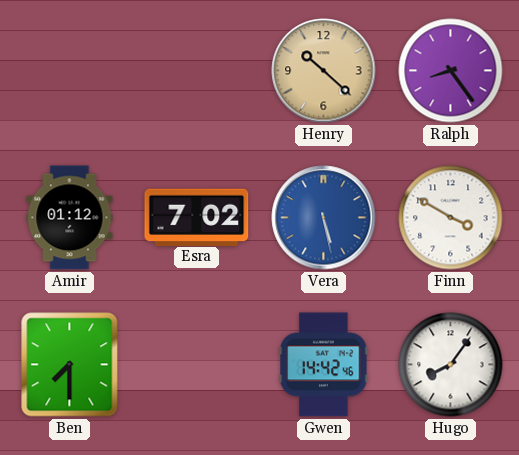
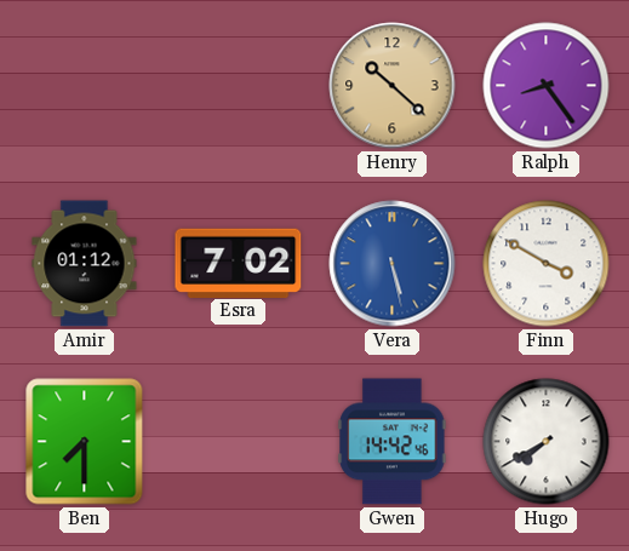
Hugo: 8:06 -> 7:40
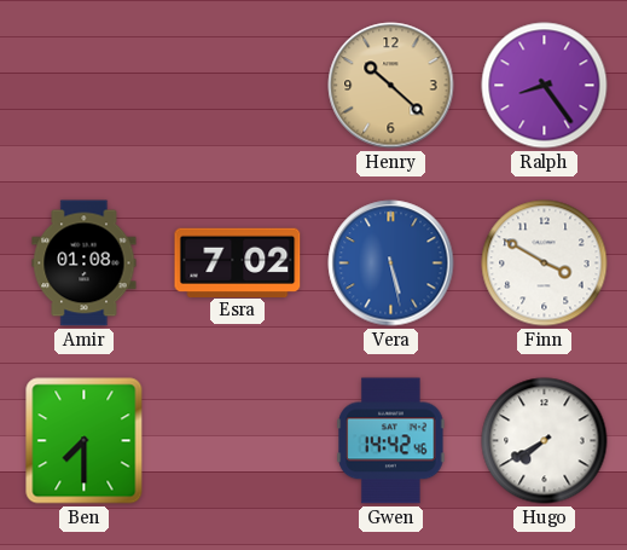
Amir: 01:12 -> 01:08
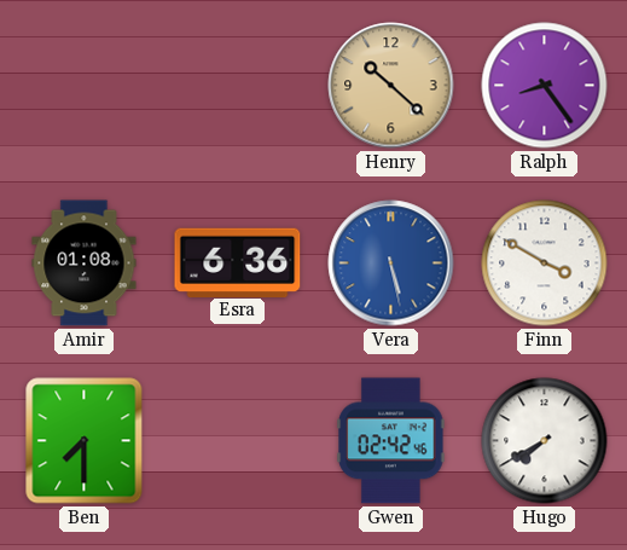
Esra: 7:02 -> 6:36
Gwen: 14:42 -> 02:42
